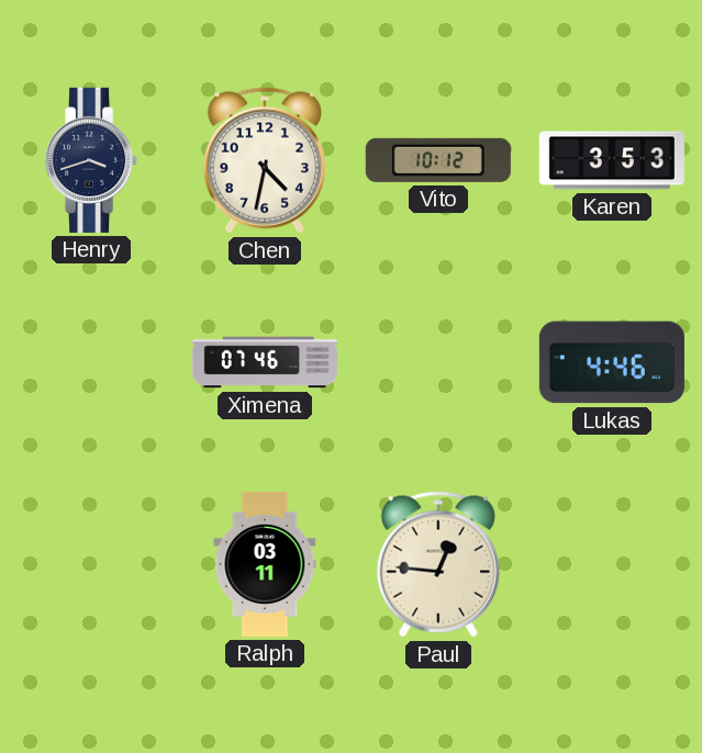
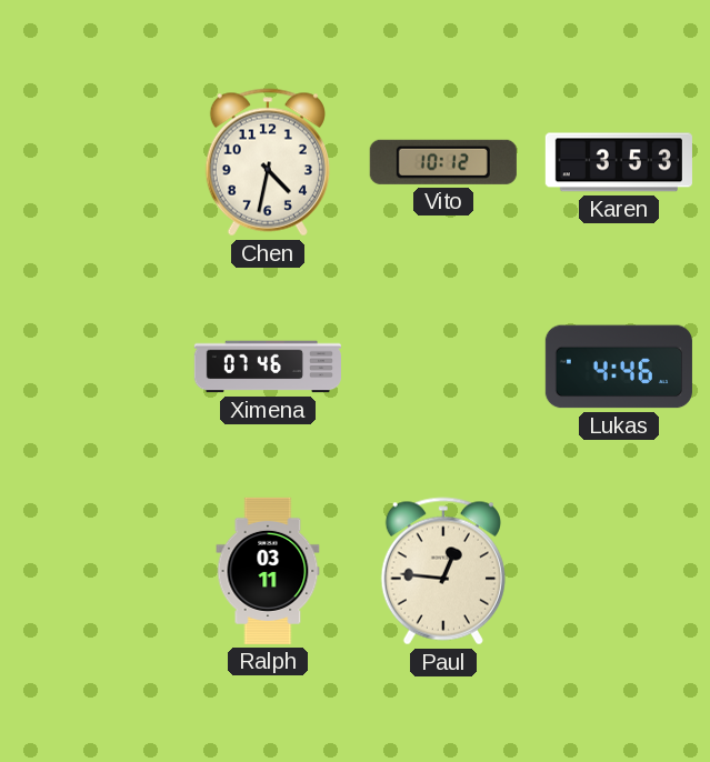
Henry: 3:42 -> none
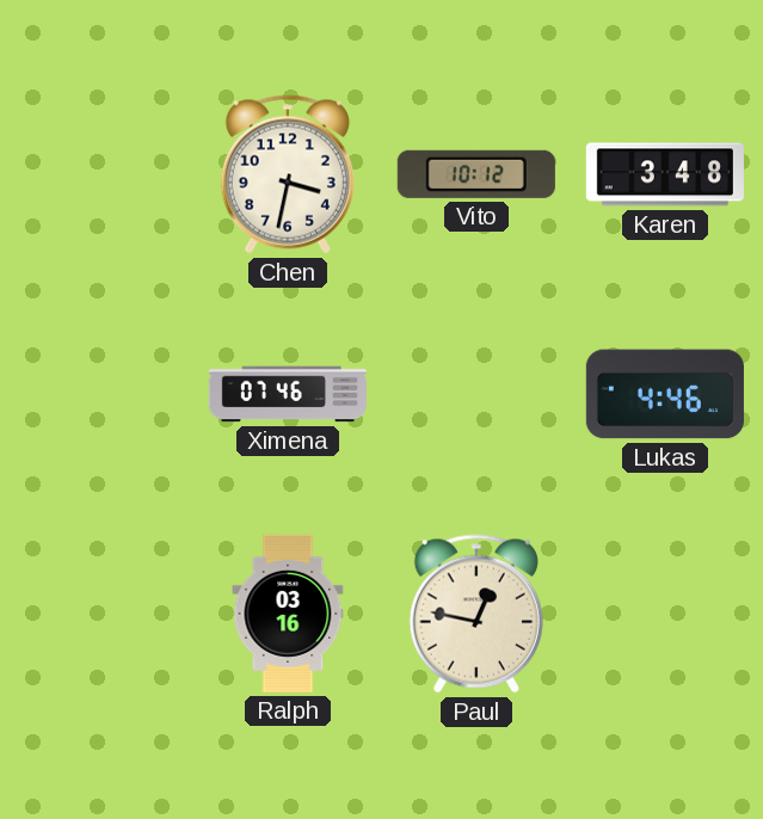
Chen: 4:32 -> 3:32
Karen: 3:53 -> 3:48
Ralph: 03:11 -> 03:16
Paul: 12:46 -> 12:47
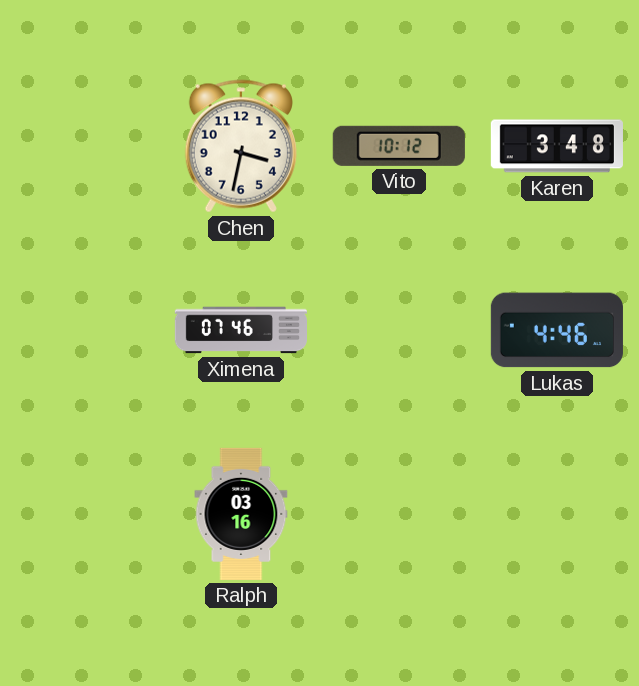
Paul: 12:47 -> none
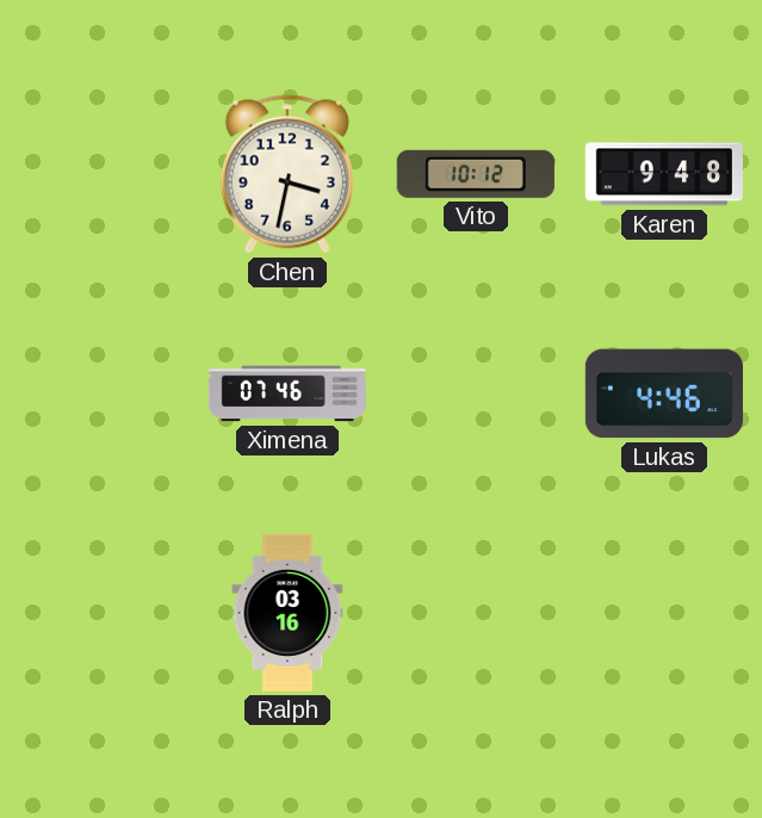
Karen: 3:48 -> 9:48
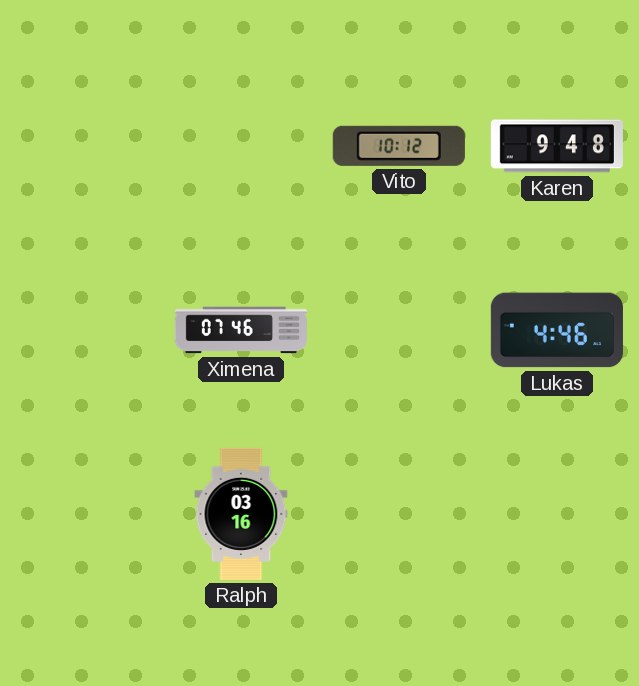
Chen: 3:32 -> none
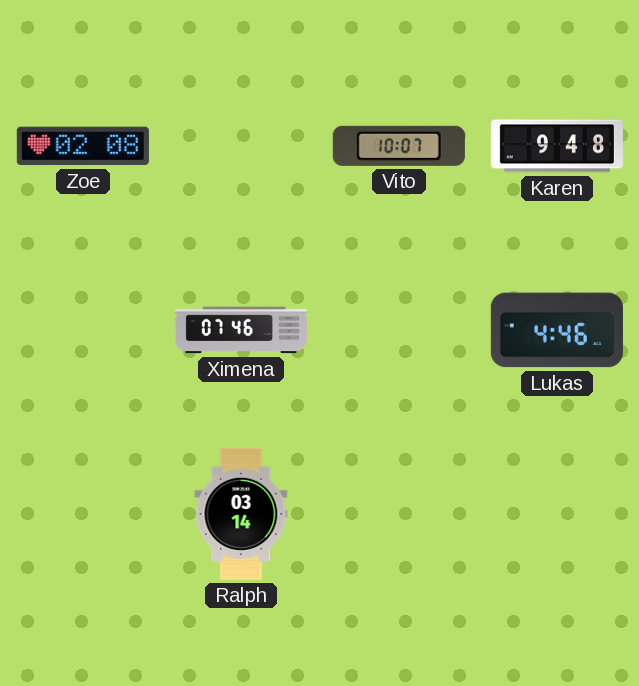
Zoe: none -> 02:08
Vito: 10:12 -> 10:07
Ralph: 03:16 -> 03:14
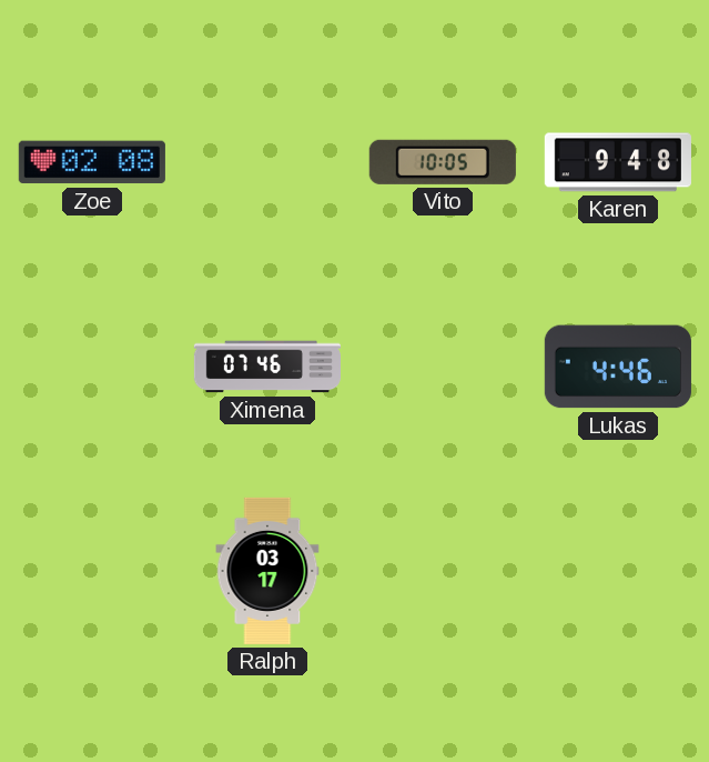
Vito: 10:07 -> 10:05
Ralph: 03:14 -> 03:17
